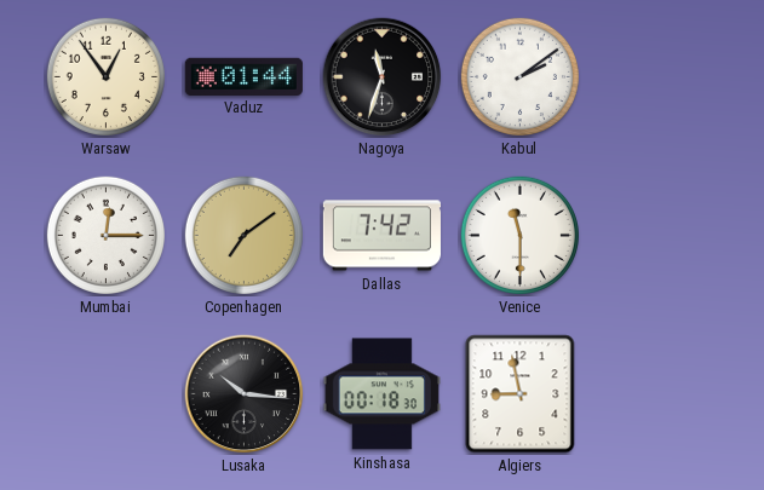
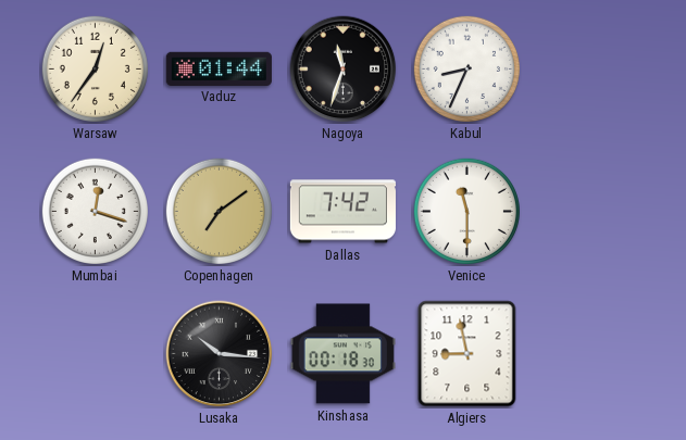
Warsaw: 12:54 -> 12:36
Kabul: 2:09 -> 8:34
Mumbai: 12:15 -> 12:18
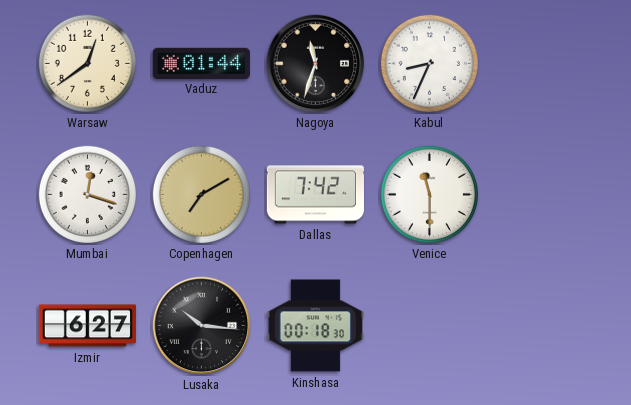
Warsaw: 12:36 -> 12:39
Copenhagen: 7:09 -> 7:10
Izmir: none -> 6:27
Algiers: 8:58 -> none
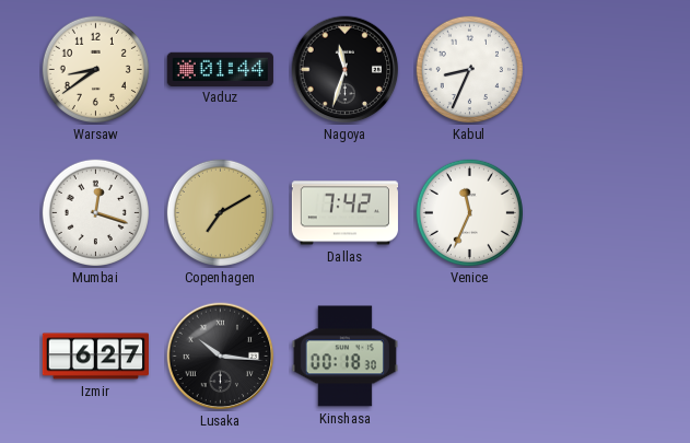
Warsaw: 12:39 -> 8:39
Venice: 11:30 -> 11:34
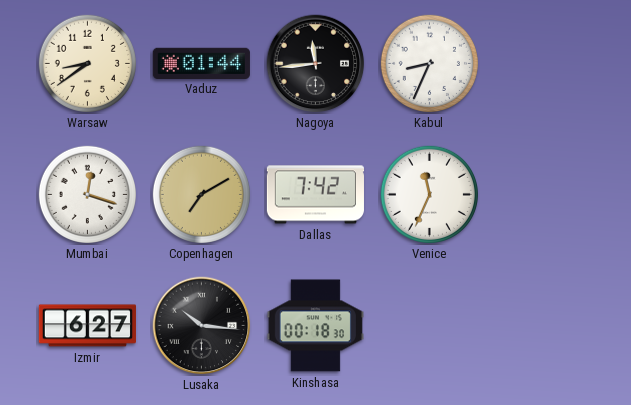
Nagoya: 11:33 -> 11:44
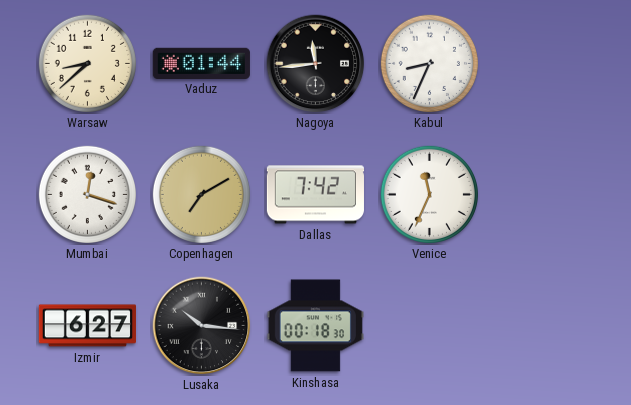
Warsaw: 8:39 -> 8:38
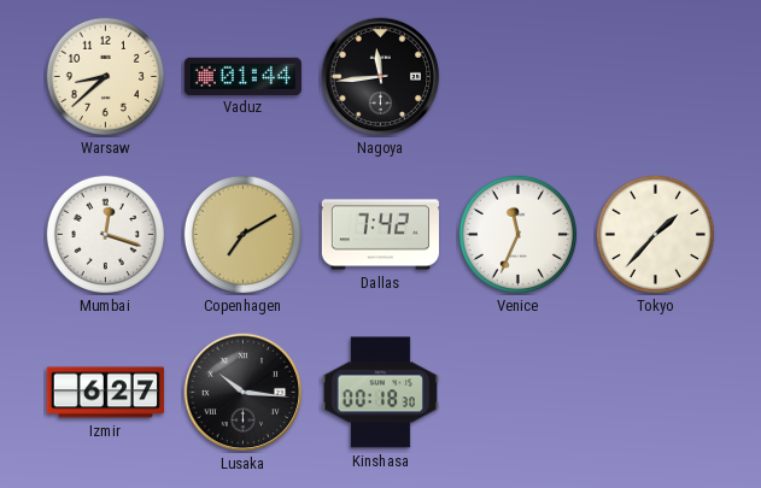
Kabul: 8:34 -> none
Tokyo: none -> 1:37
